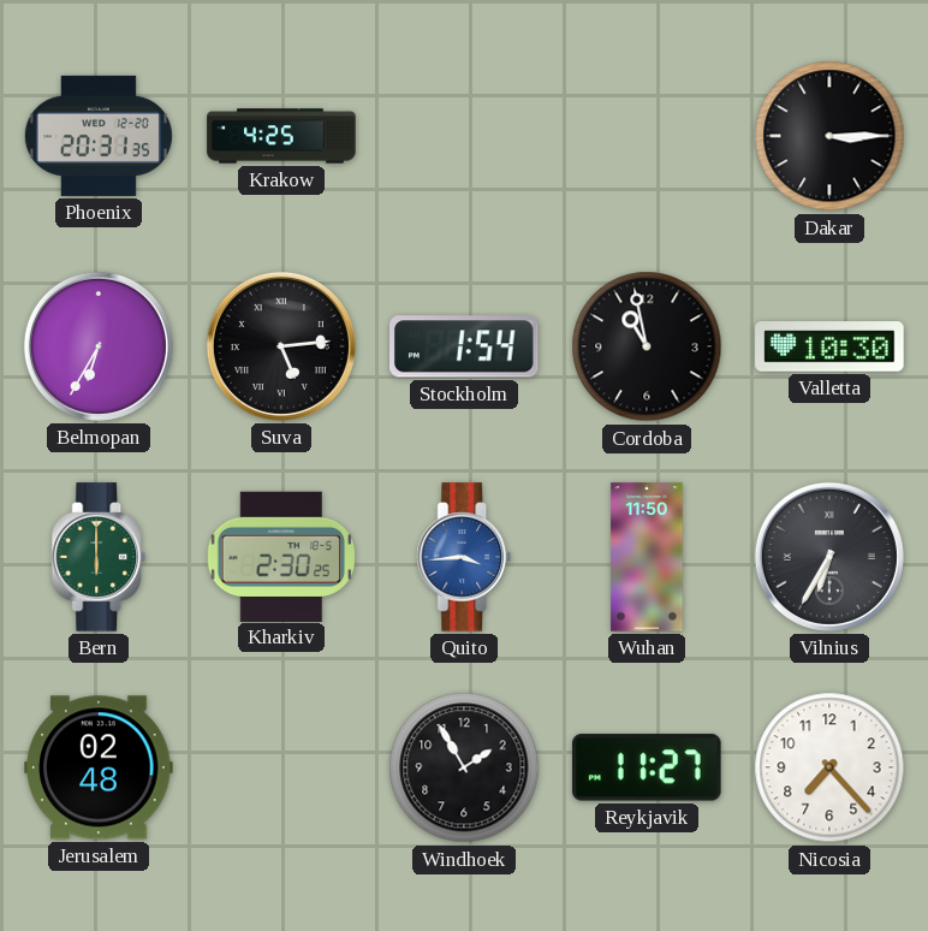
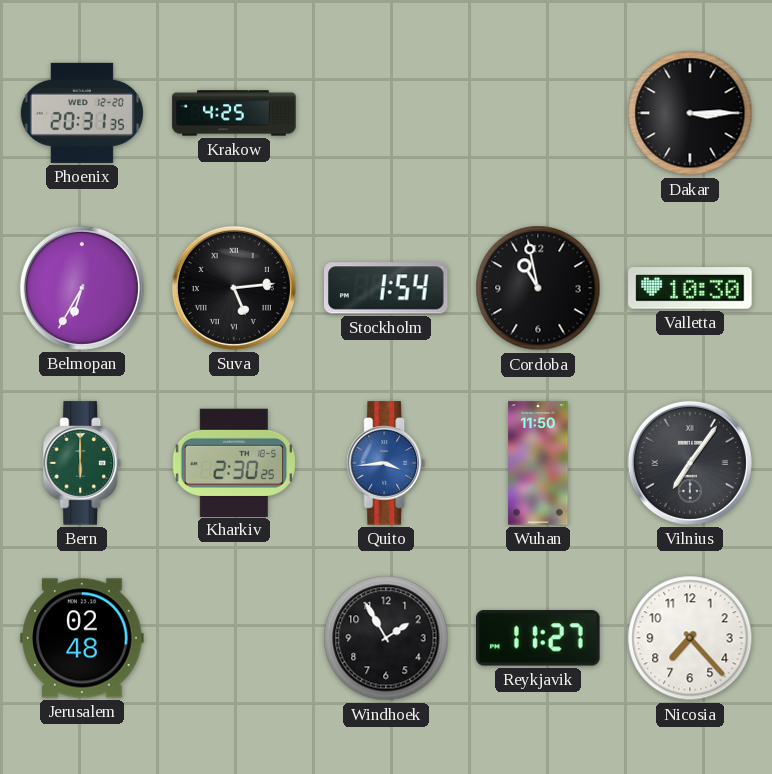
Vilnius: 6:35 -> 7:06
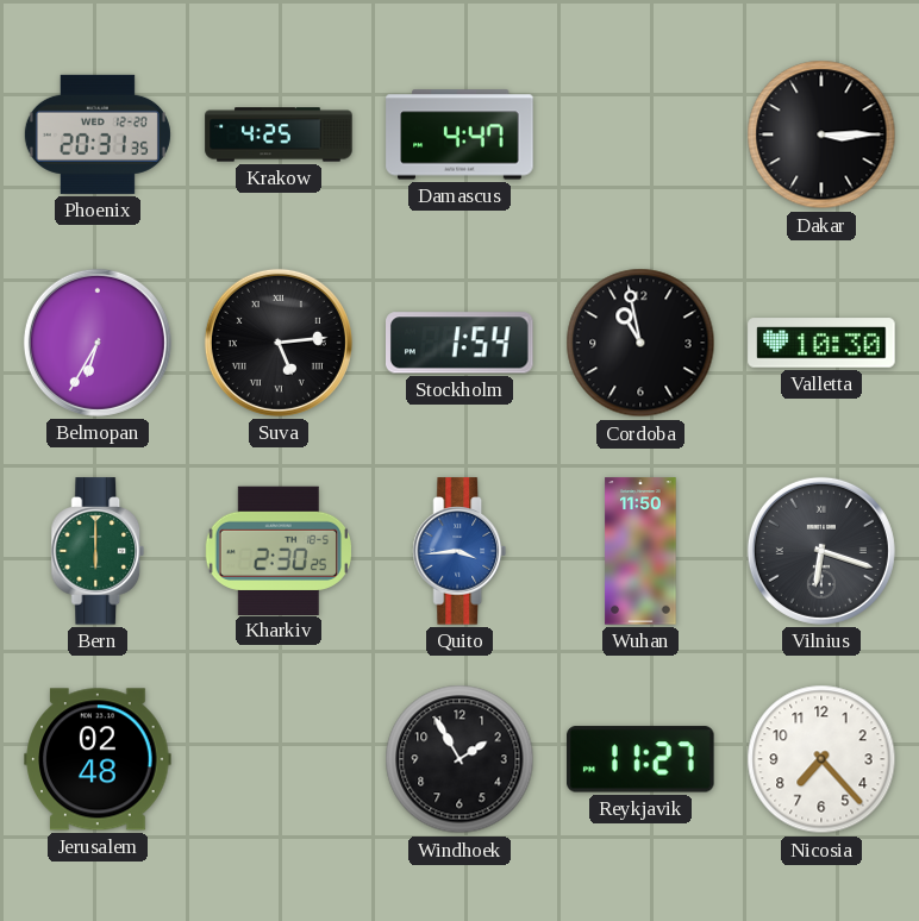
Damascus: none -> 4:47
Vilnius: 7:06 -> 6:18
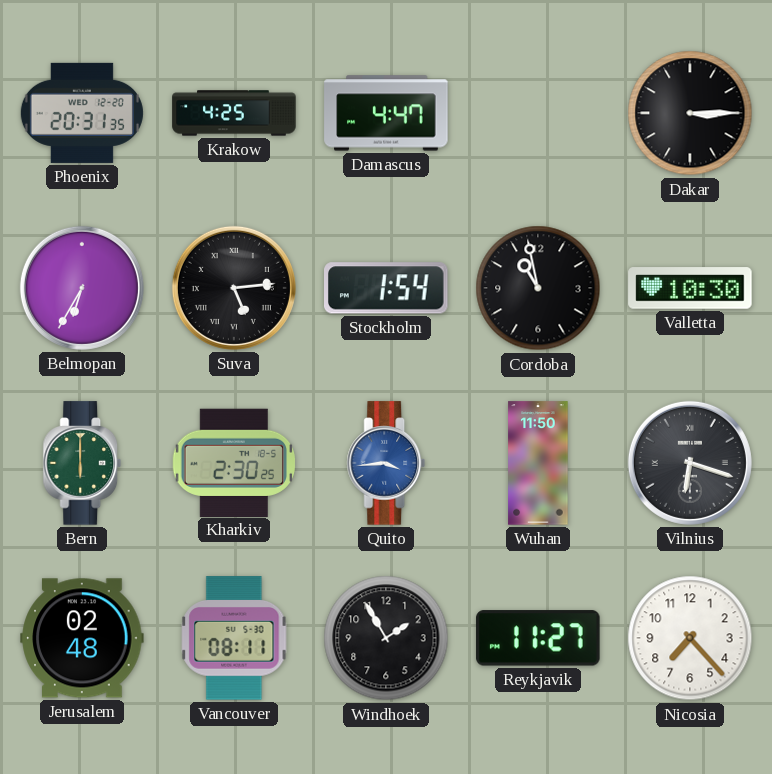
Vancouver: none -> 08:11
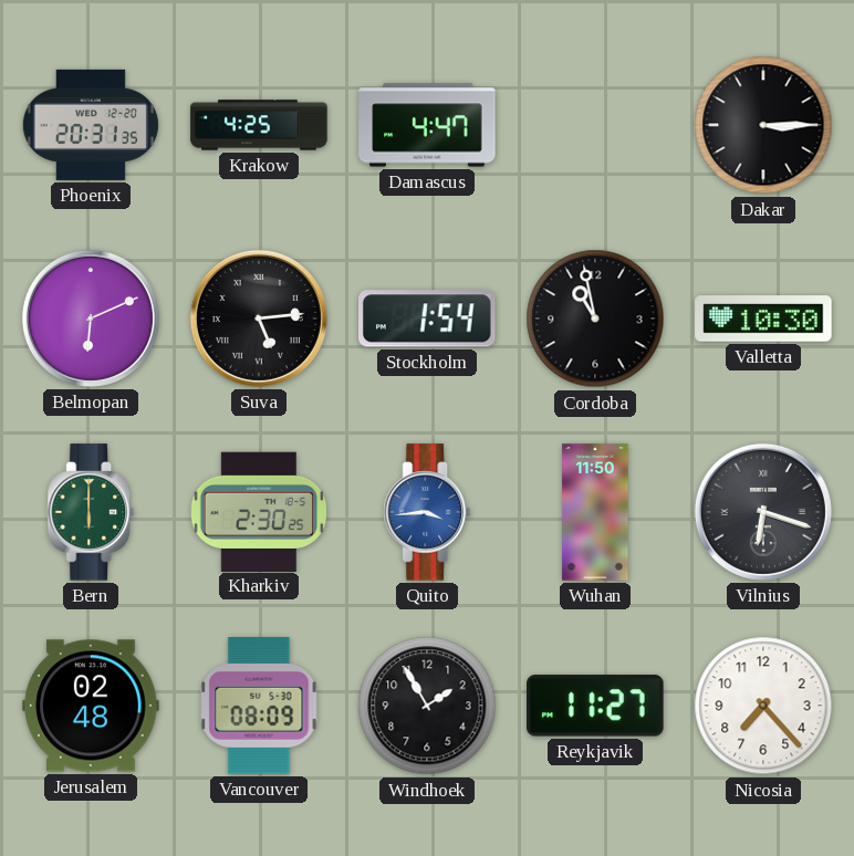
Belmopan: 6:35 -> 6:11
Vancouver: 08:11 -> 08:09
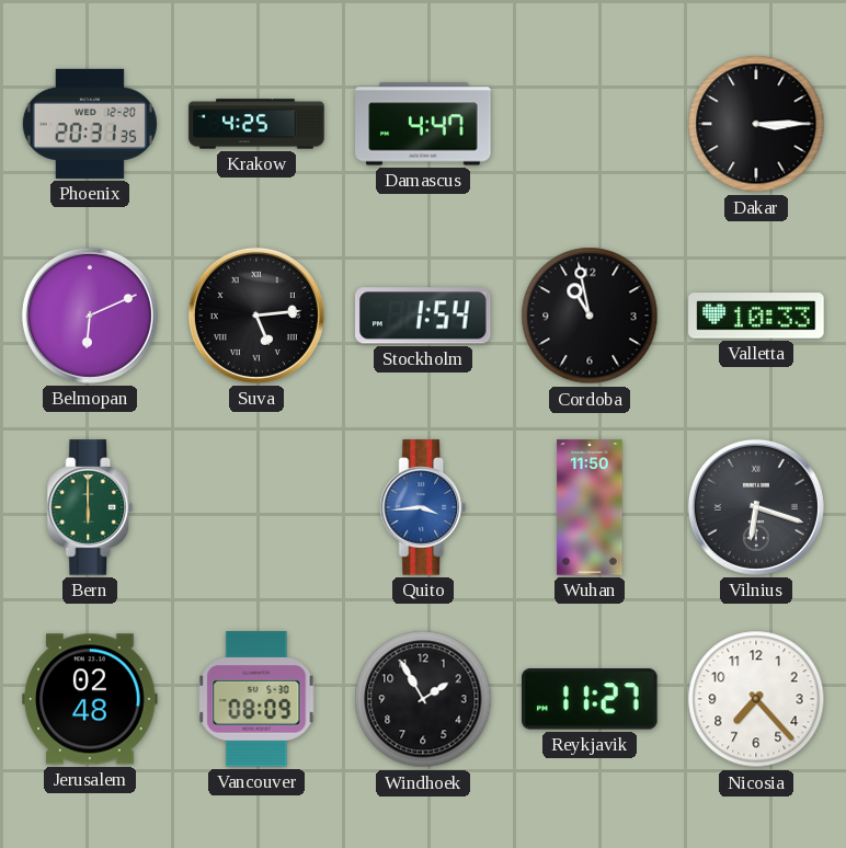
Valletta: 10:30 -> 10:33
Kharkiv: 2:30 -> none
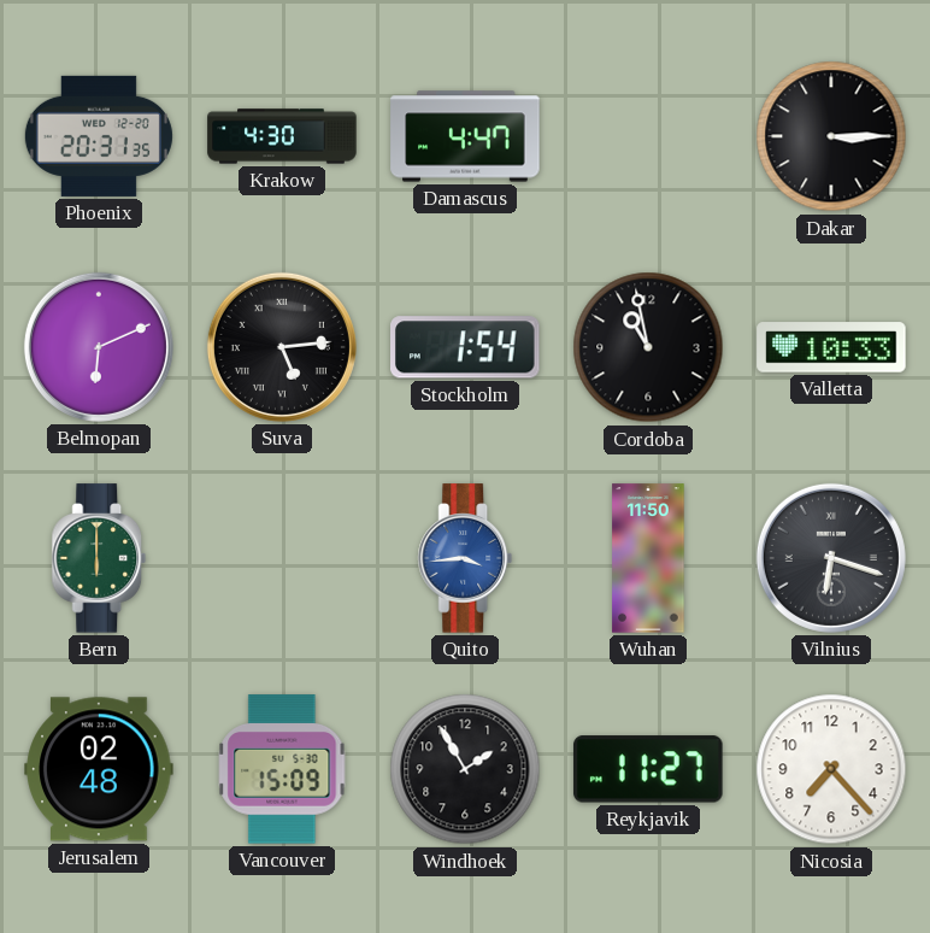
Krakow: 4:25 -> 4:30
Vancouver: 08:09 -> 15:09
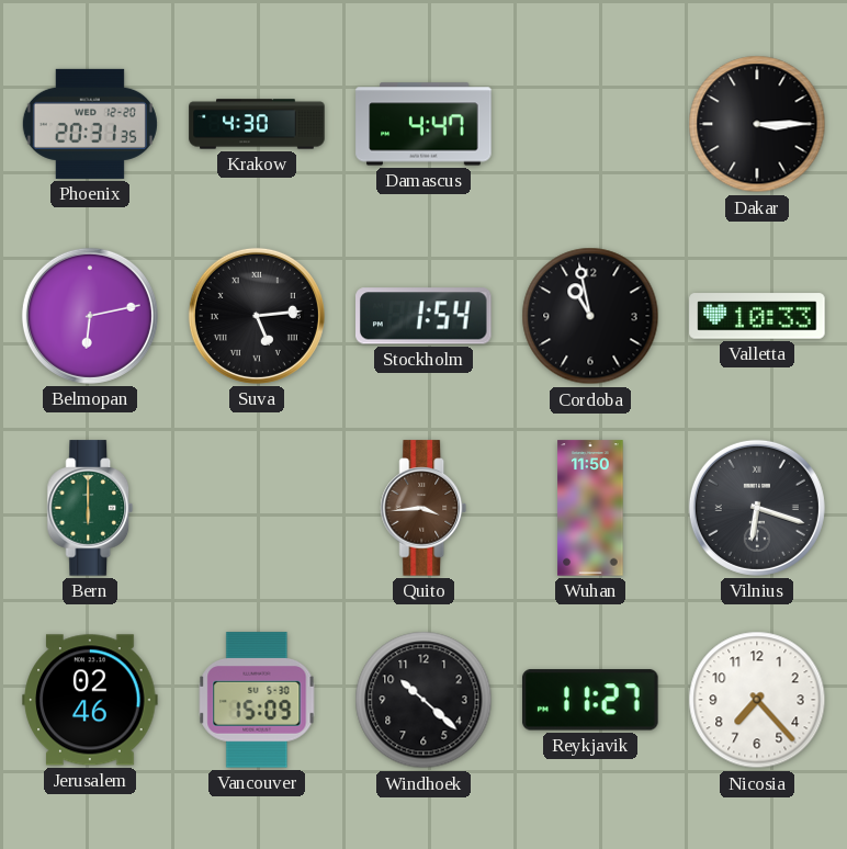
Belmopan: 6:11 -> 6:13
Quito dial: blue -> brown
Jerusalem: 02:48 -> 02:46
Windhoek: 1:55 -> 10:22
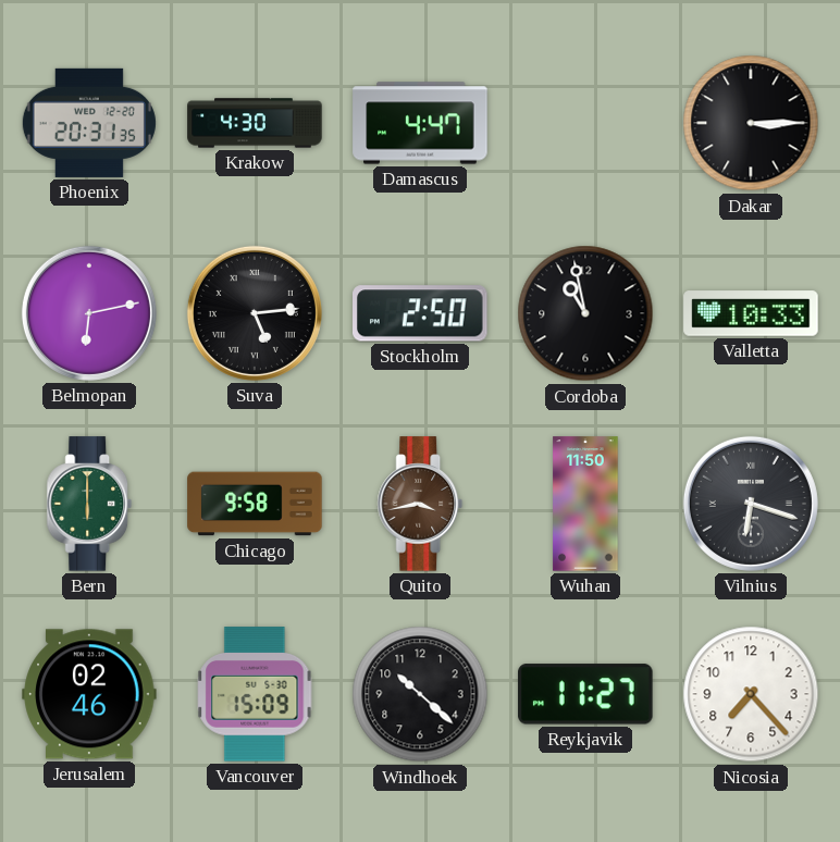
Stockholm: 1:54 -> 2:50
Chicago: none -> 9:58
Quito: 3:44 -> 3:43
